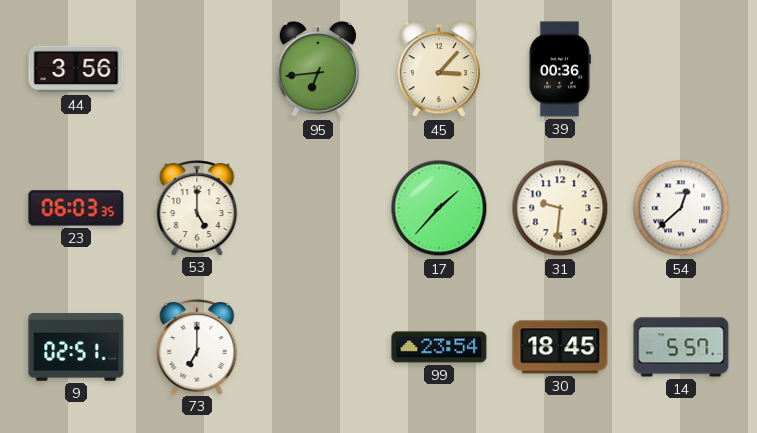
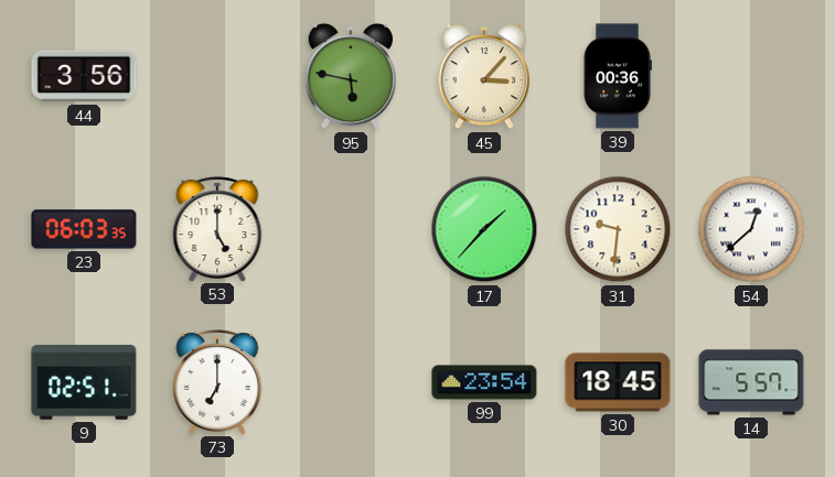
95: 6:44 -> 5:47
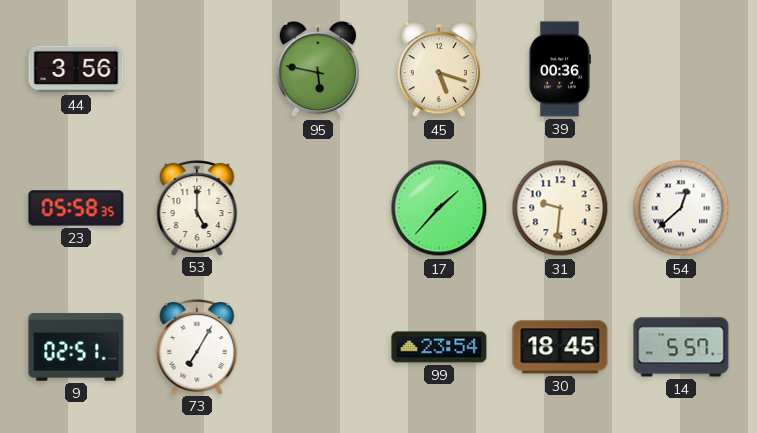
45: 3:07 -> 5:18
23: 06:03 -> 05:58
73: 7:00 -> 7:05
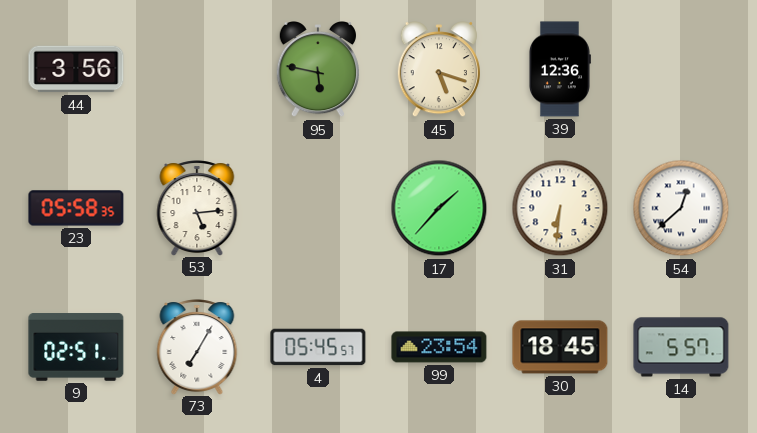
39: 00:36 -> 12:36
53: 5:00 -> 5:14
31: 9:31 -> 6:31
4: none -> 05:45
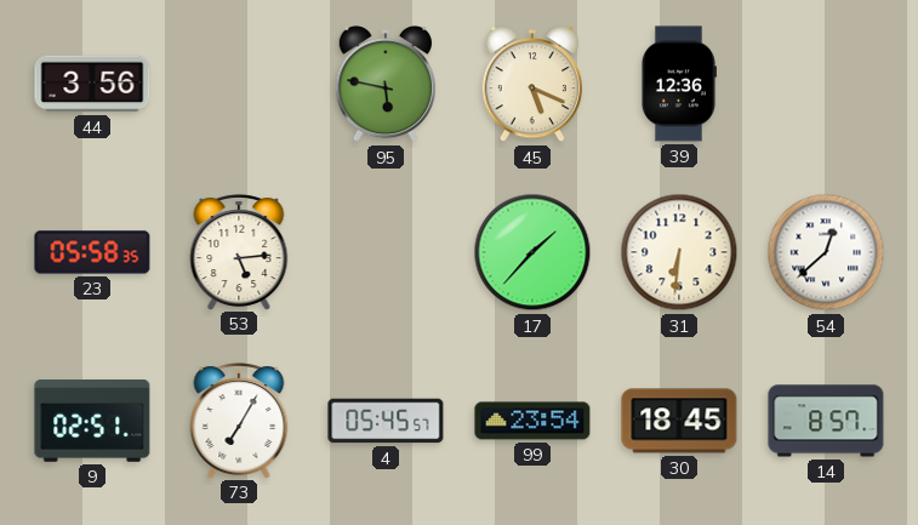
45: 5:18 -> 5:19
14: 5:57 -> 8:57
